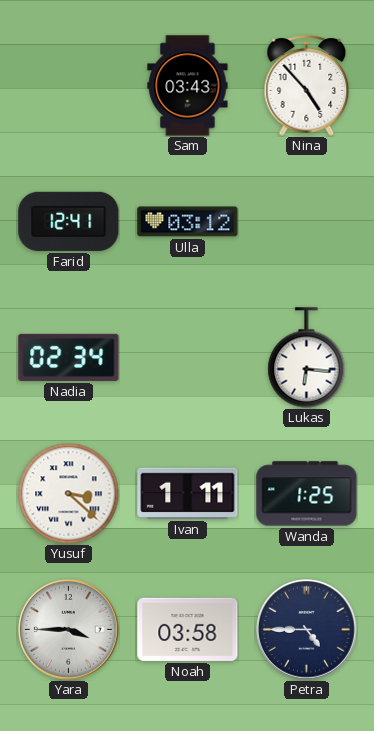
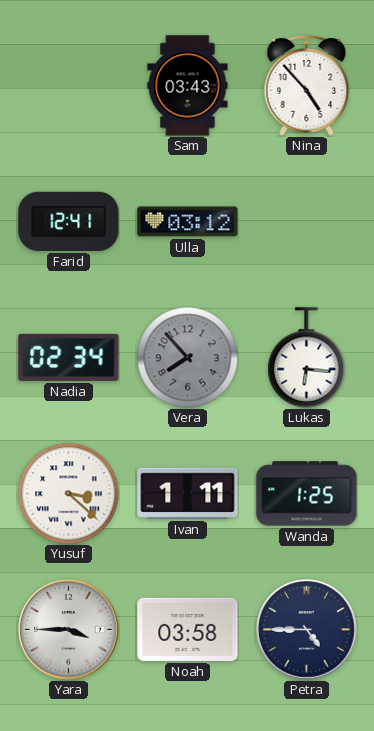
Vera: none -> 7:53
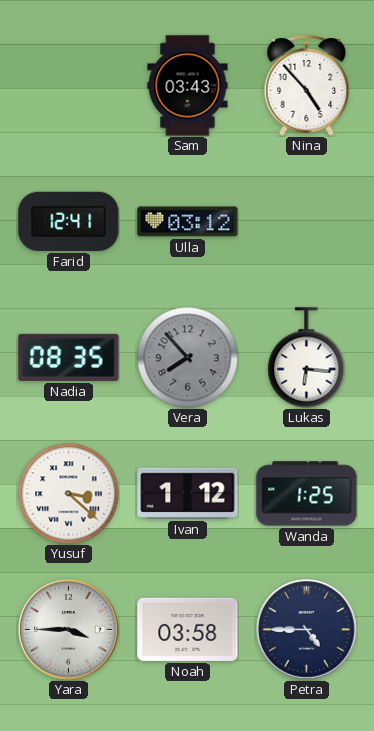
Nadia: 02:34 -> 08:35
Ivan: 1:11 -> 1:12
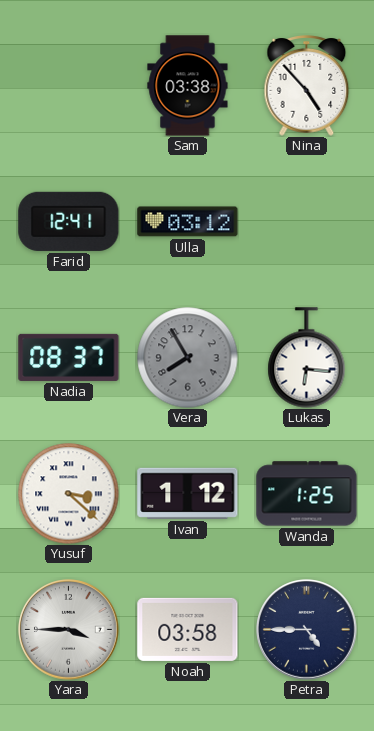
Sam: 03:43 -> 03:38
Nadia: 08:35 -> 08:37
Vera: 7:53 -> 7:55
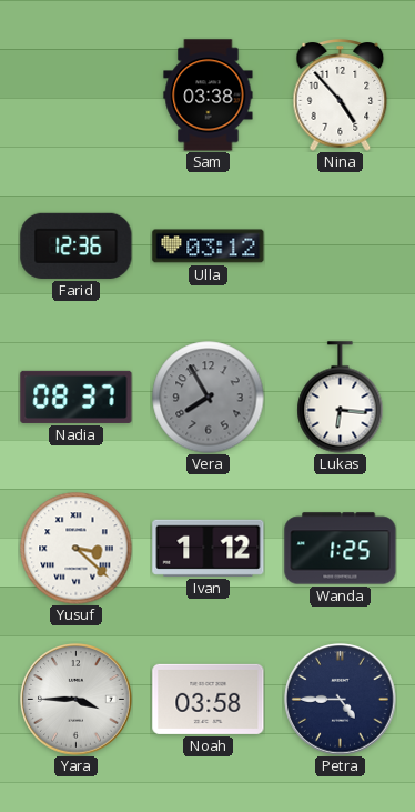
Farid: 12:41 -> 12:36
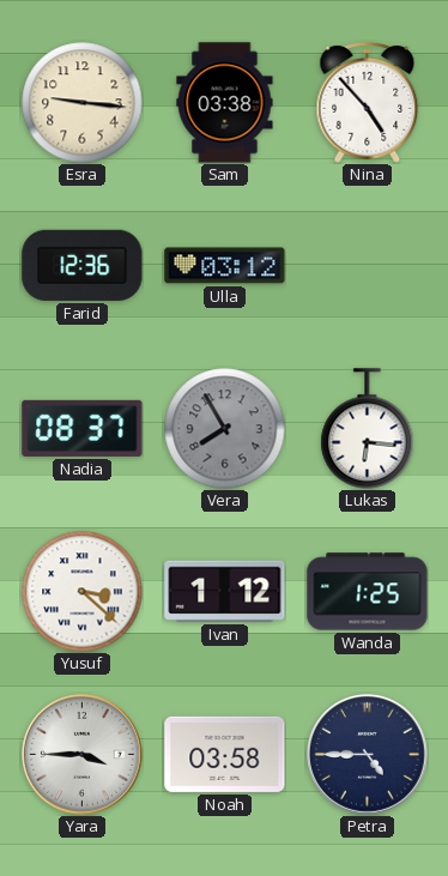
Esra: none -> 9:16
